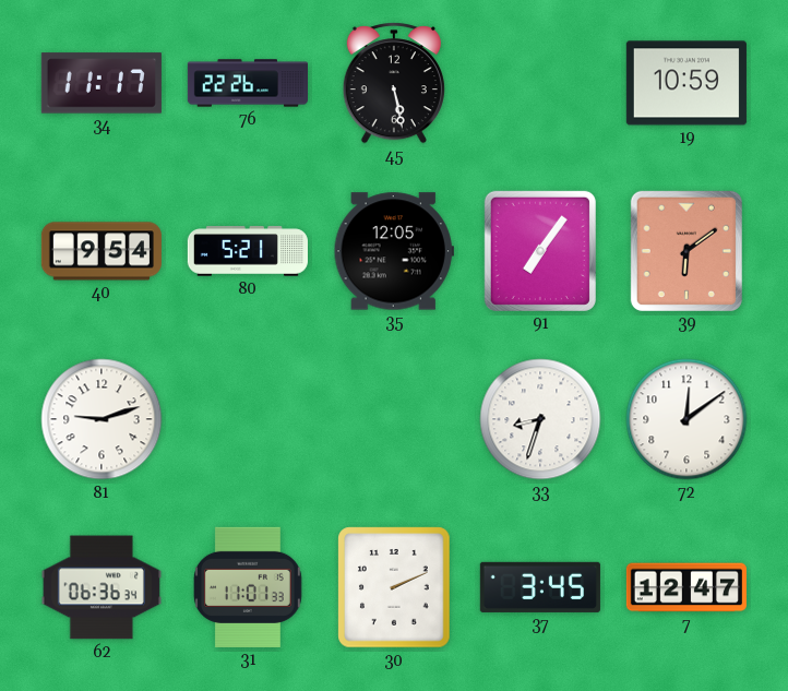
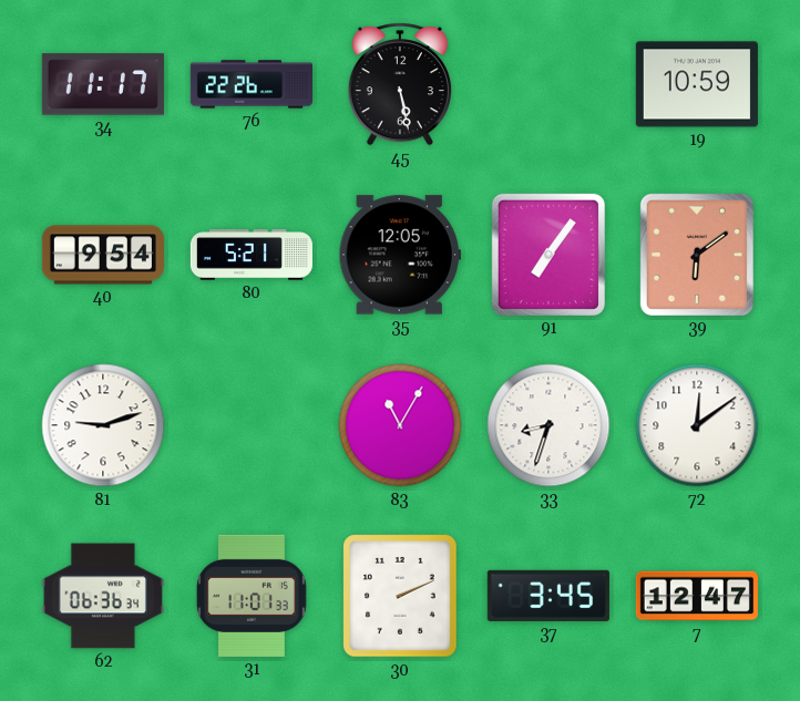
83: none -> 11:05
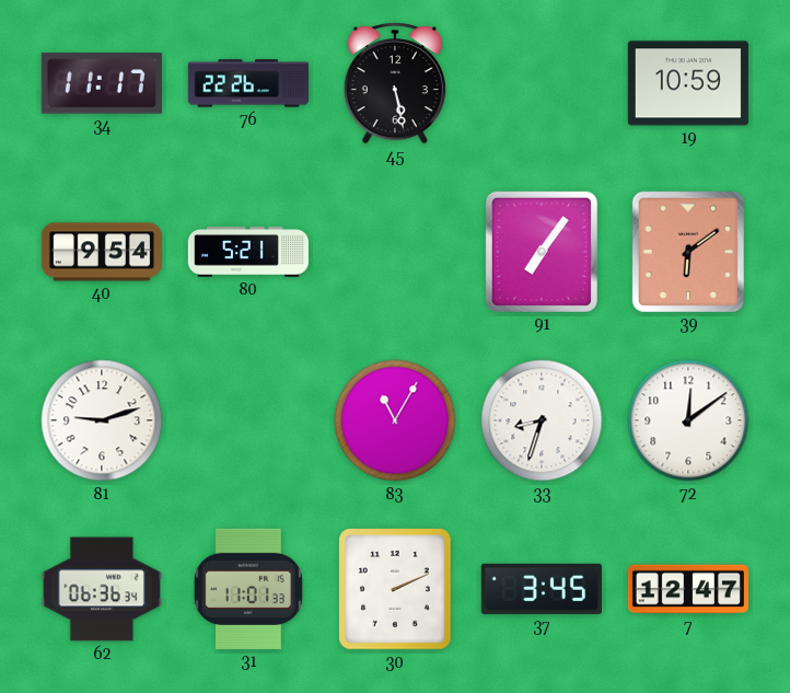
35: 12:05 -> none
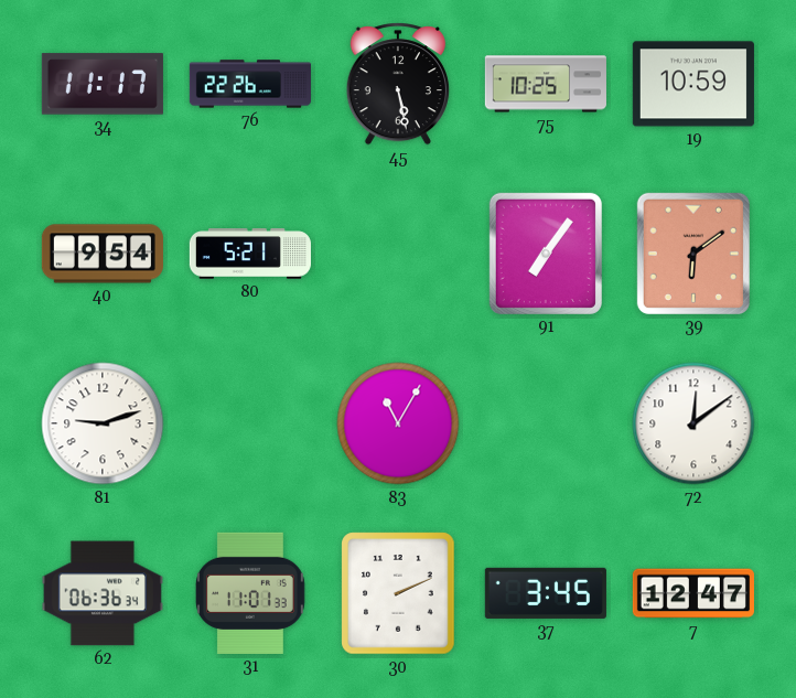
75: none -> 10:25
33: 8:33 -> none
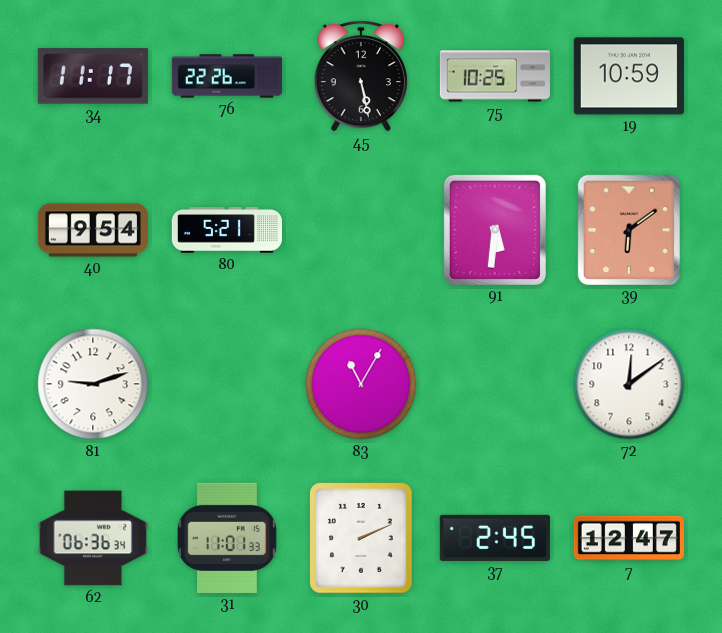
91: 7:06 -> 5:31
37: 3:45 -> 2:45
